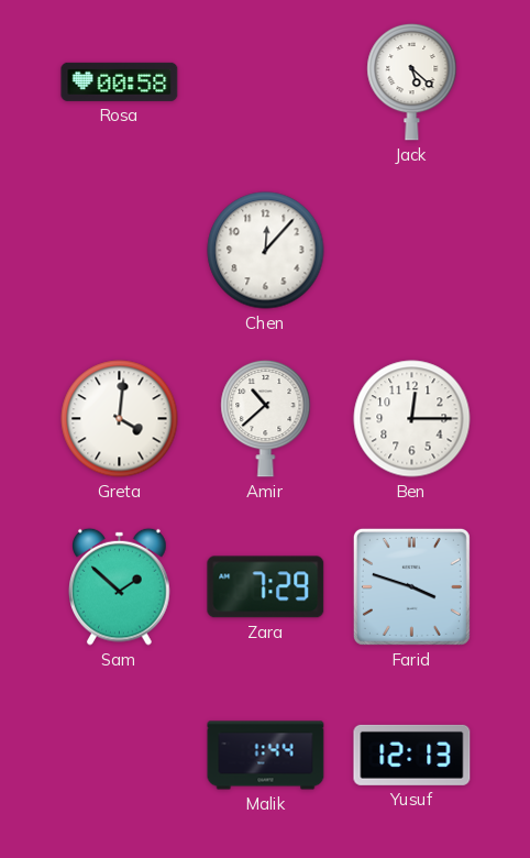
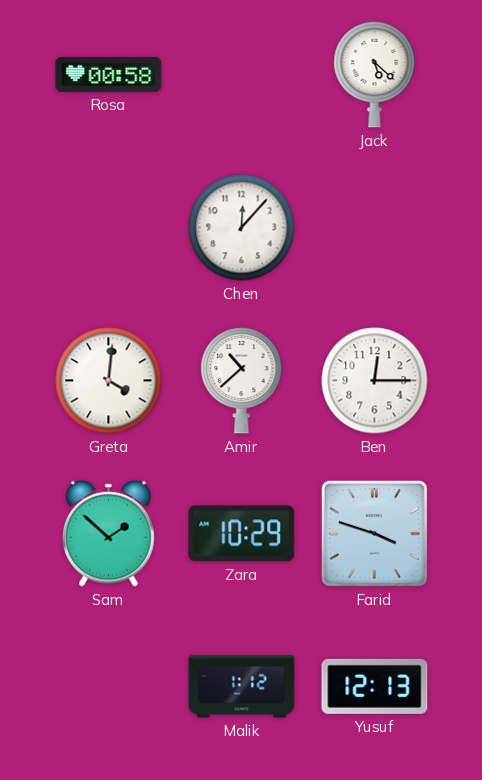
Zara: 7:29 -> 10:29
Malik: 1:44 -> 1:12
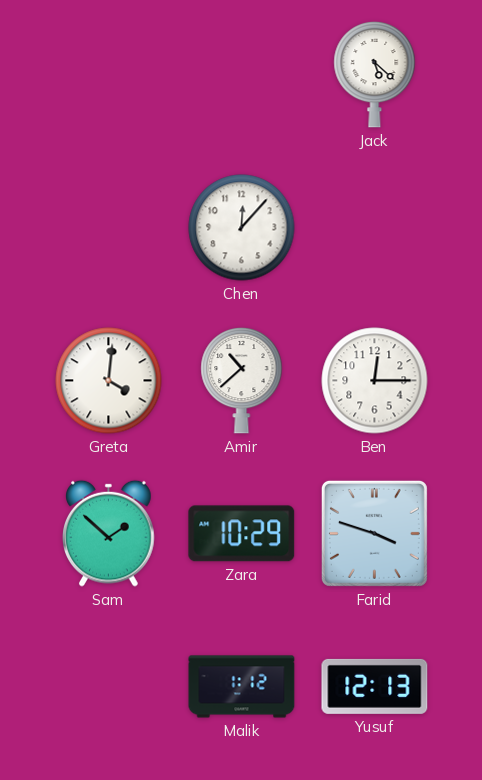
Rosa: 00:58 -> none
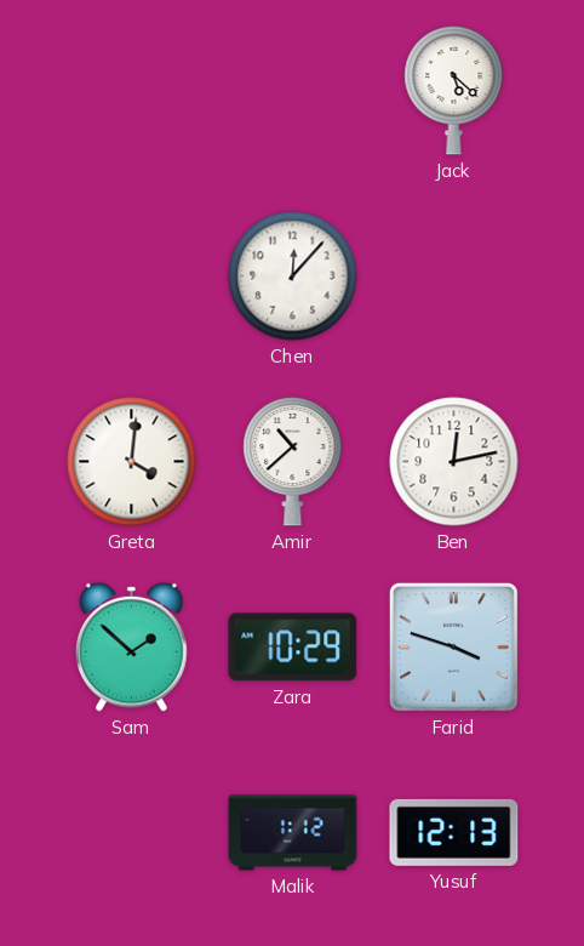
Ben: 12:15 -> 12:13
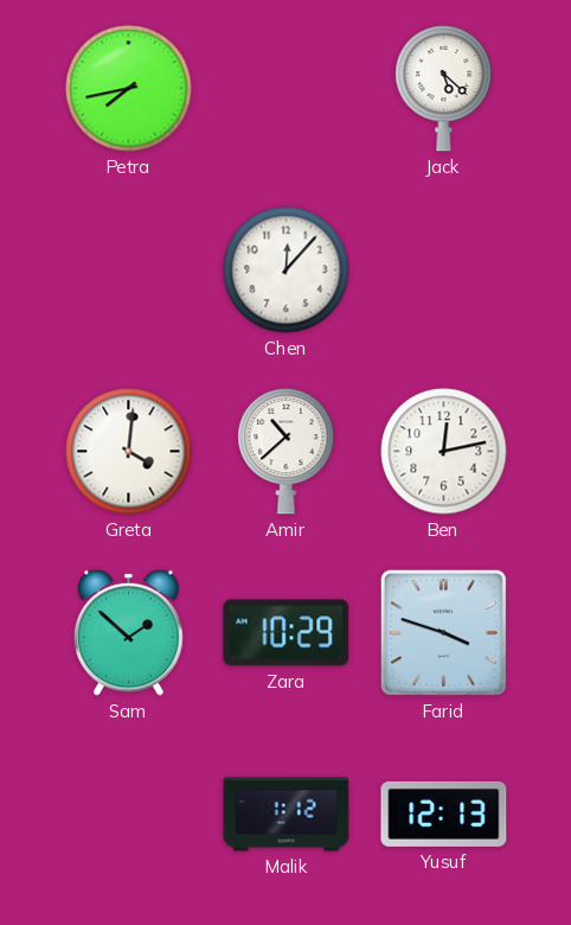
Petra: none -> 7:43
